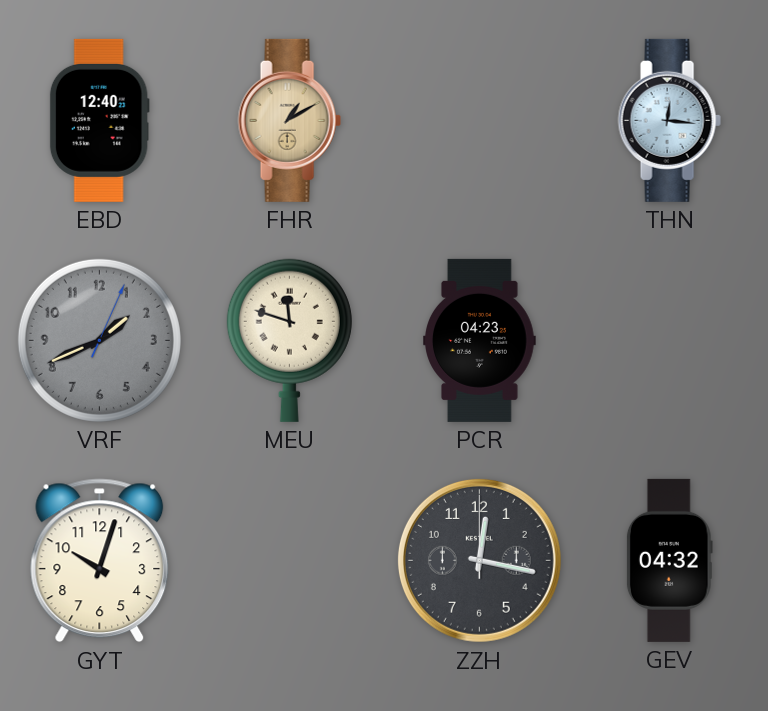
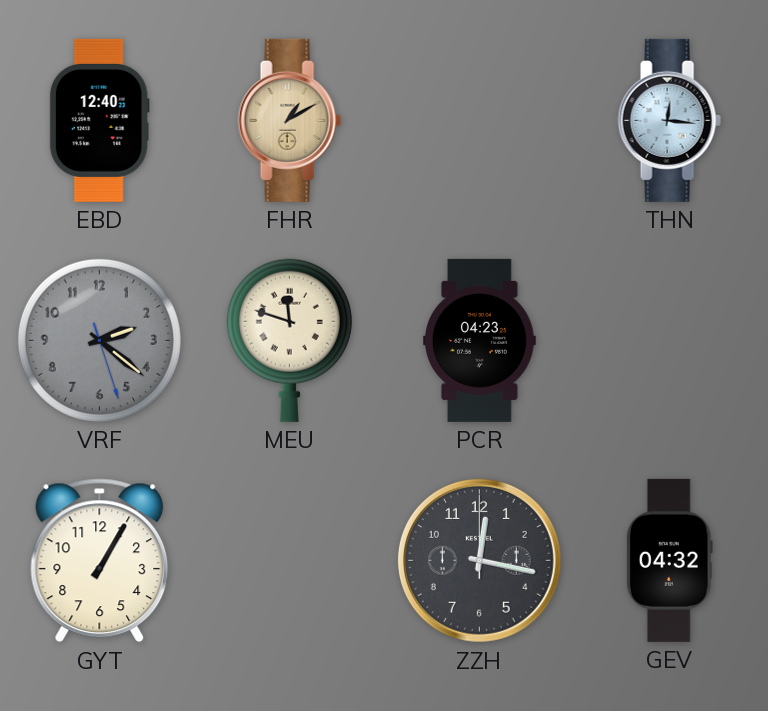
VRF: 1:41 -> 2:21
GYT: 10:03 -> 1:05
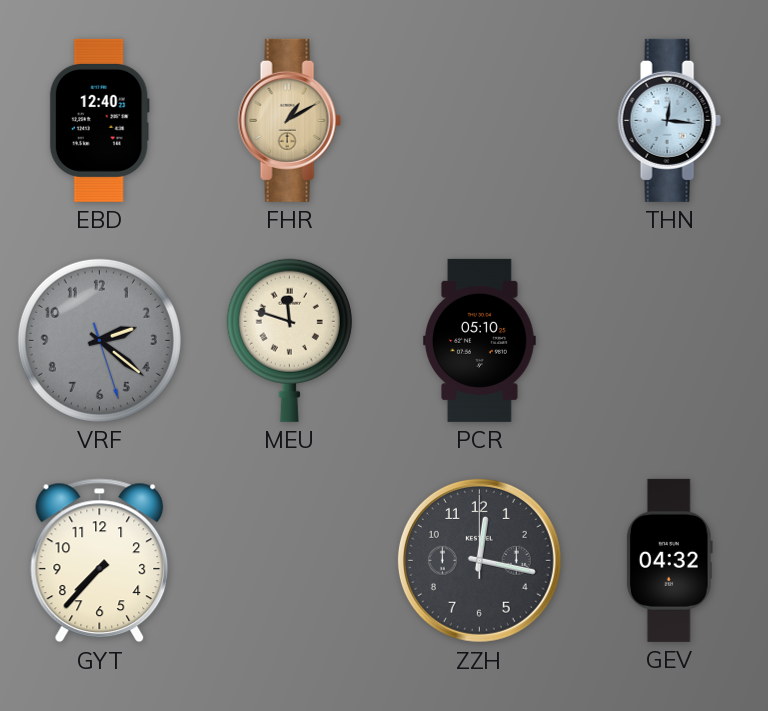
PCR: 04:23 -> 05:10
GYT: 1:05 -> 7:37
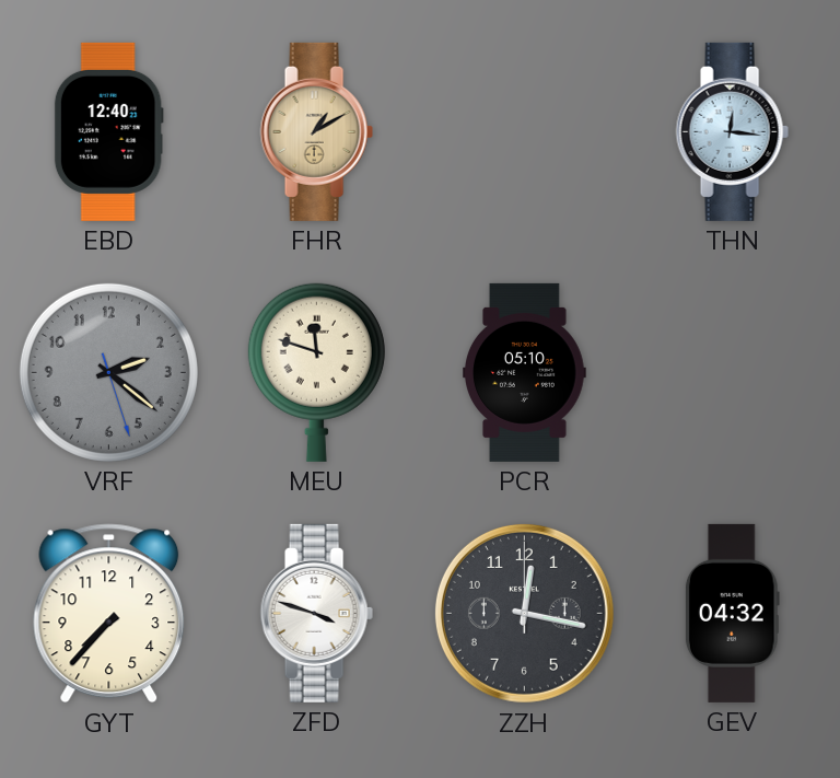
ZFD: none -> 3:48
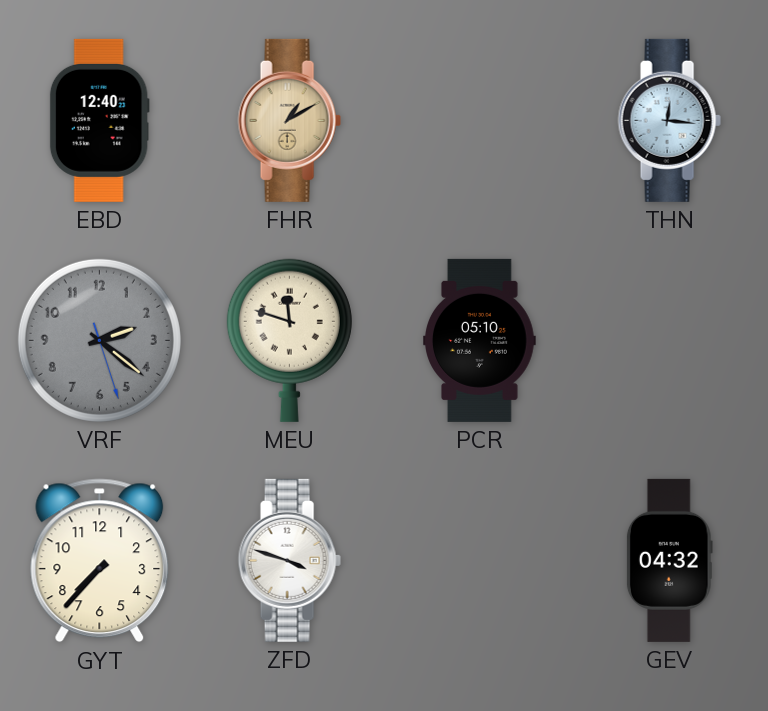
ZZH: 12:17 -> none
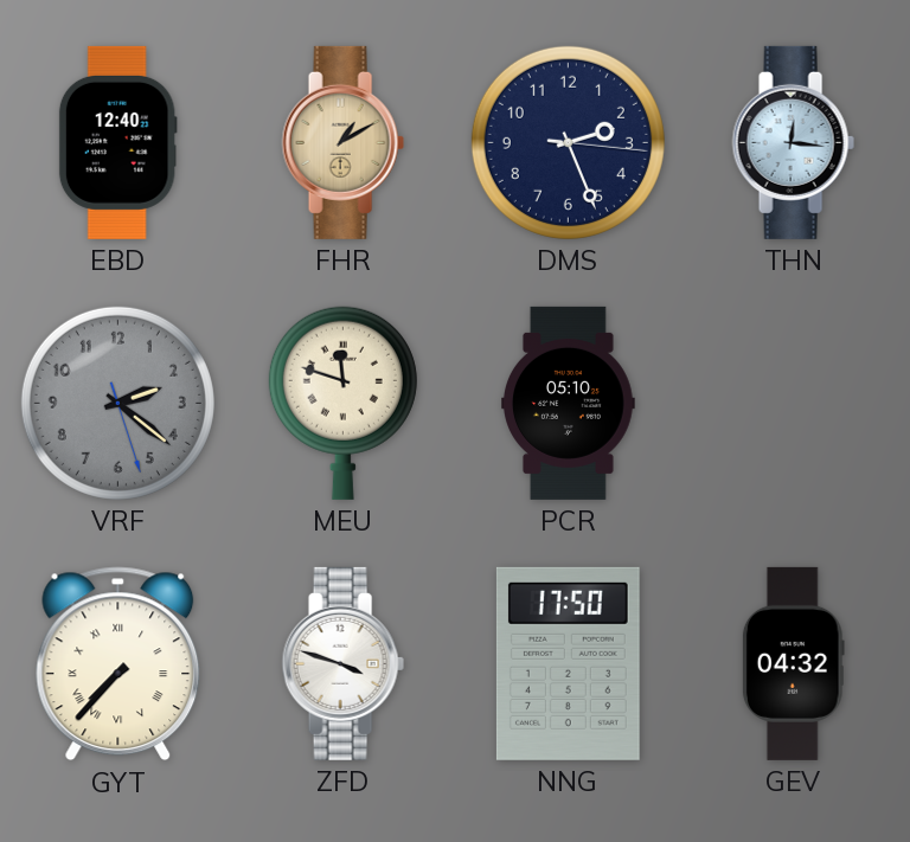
DMS: none -> 2:26
GYT numerals: Arabic -> Roman
NNG: none -> 17:50
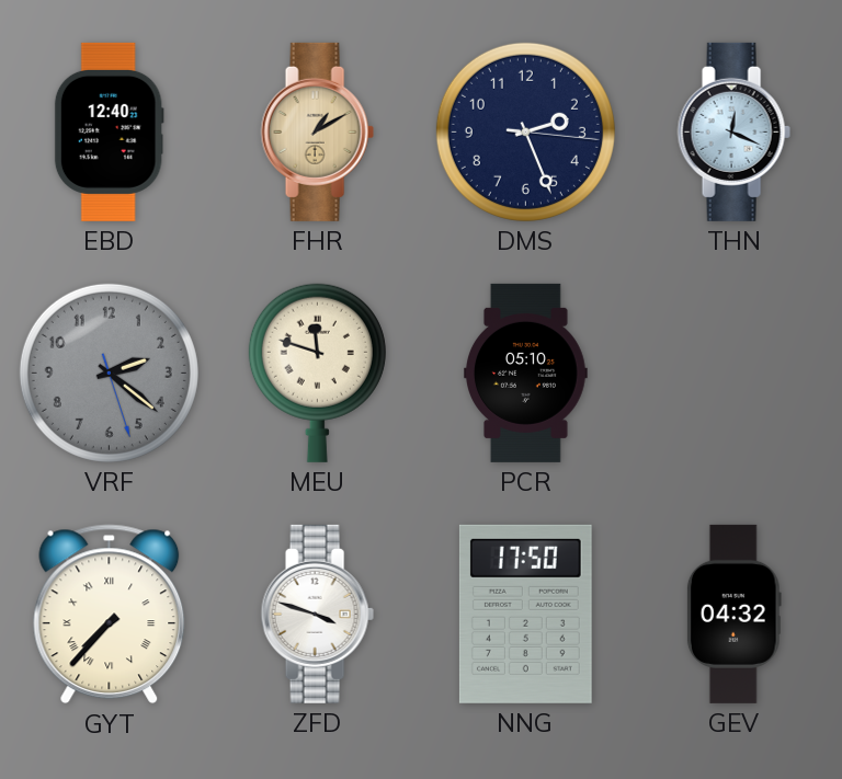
THN: 12:16 -> 12:19
